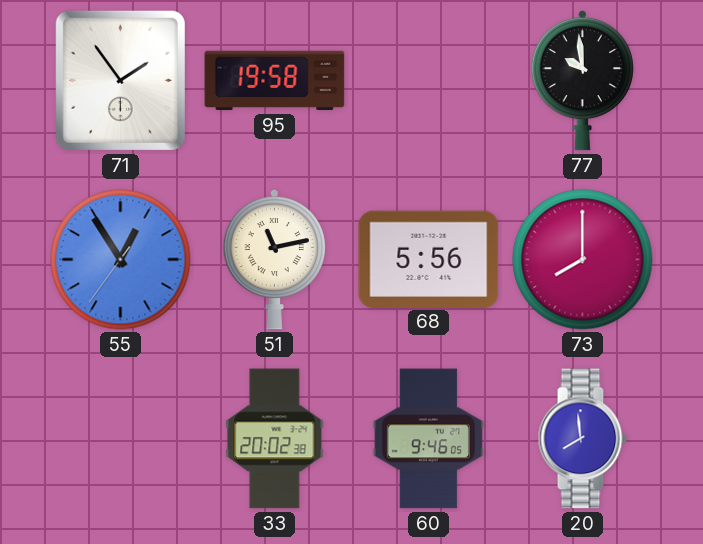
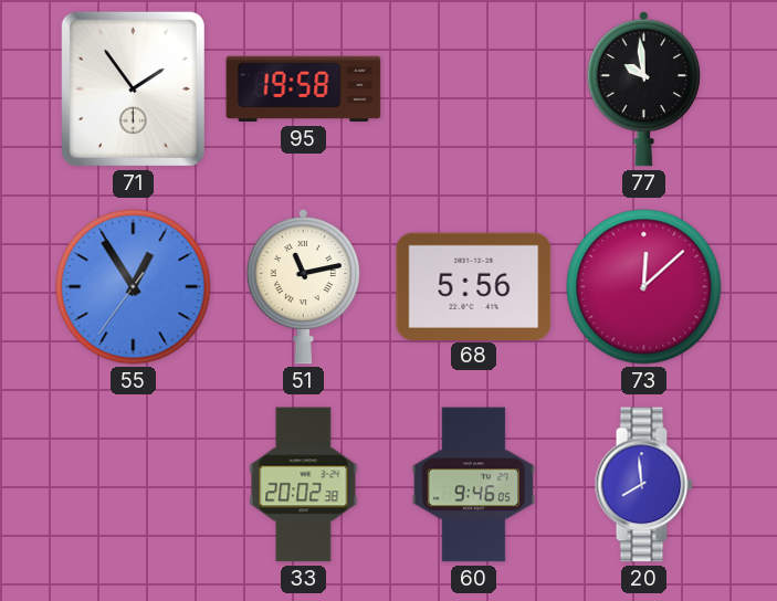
73: 8:00 -> 12:08
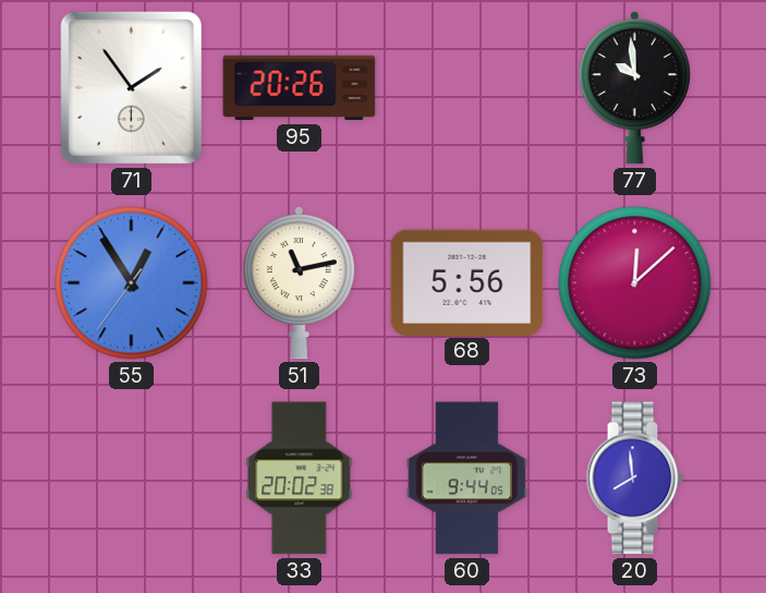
95: 19:58 -> 20:26
60: 9:46 -> 9:44
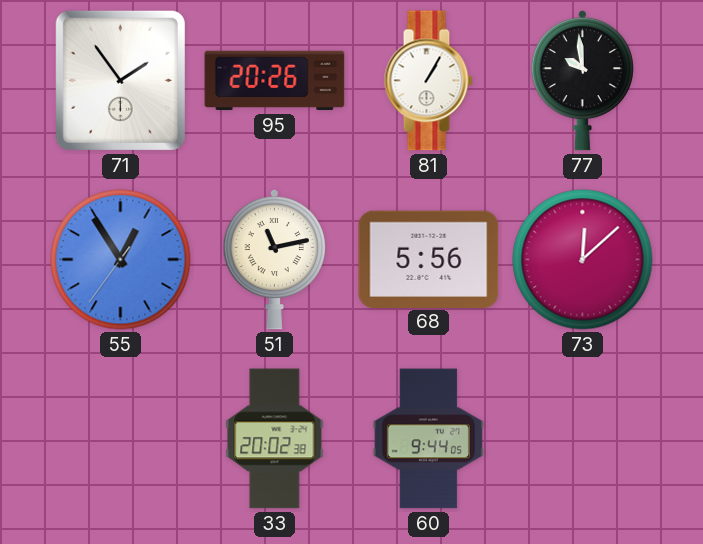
81: none -> 1:05
20: 7:59 -> none
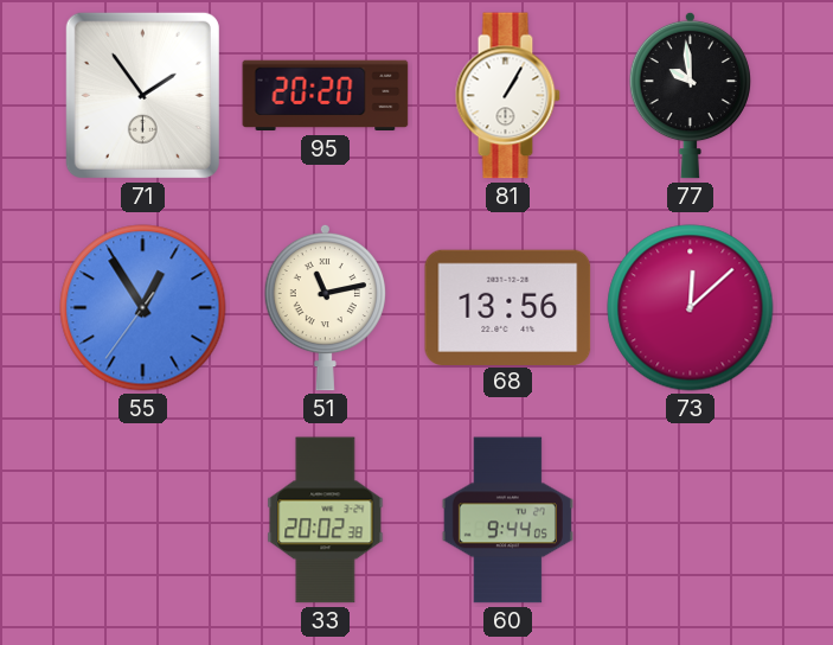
95: 20:26 -> 20:20
68: 5:56 -> 13:56
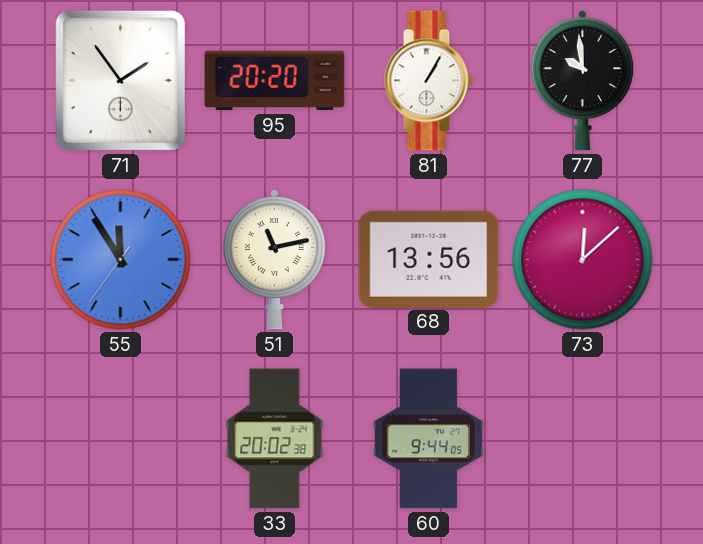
55: 12:54 -> 11:54
